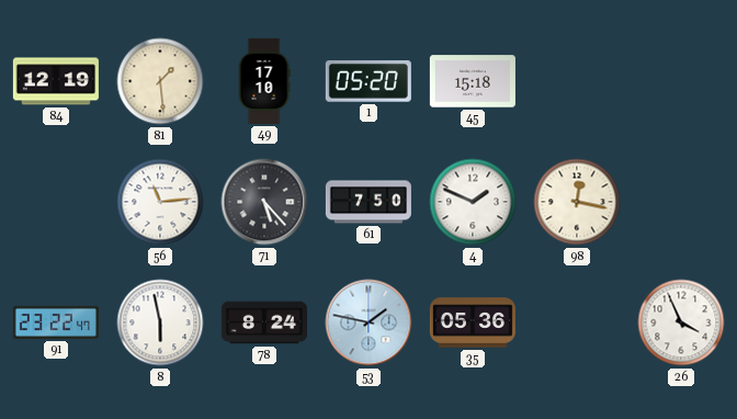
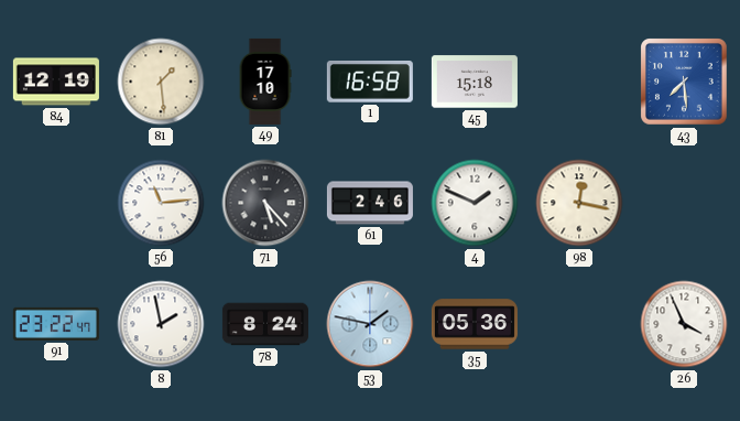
1: 05:20 -> 16:58
43: none -> 7:29
61: 7:50 -> 2:46
8: 5:58 -> 1:58
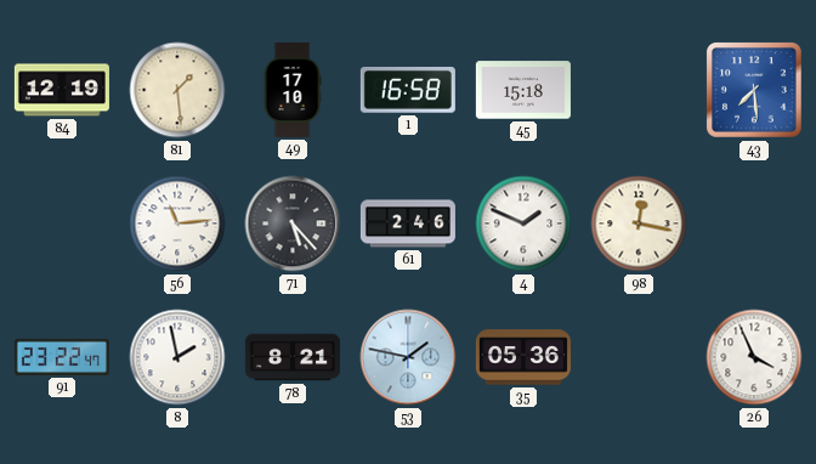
78: 8:24 -> 8:21
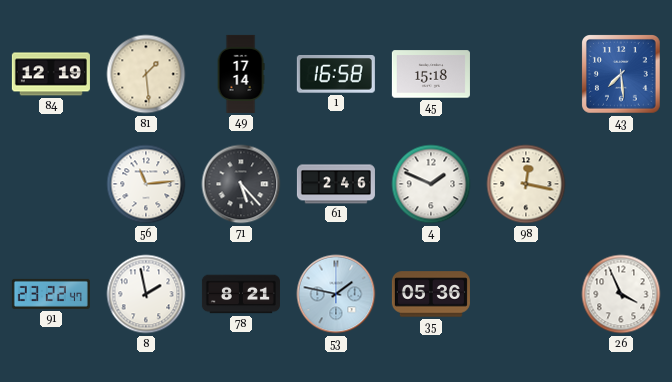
49: 17:10 -> 17:14
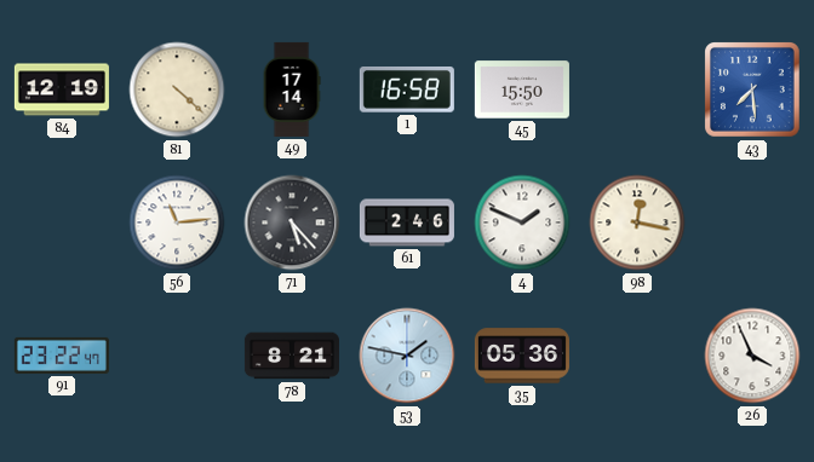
81: 1:29 -> 4:22
45: 15:18 -> 15:50
8: 1:58 -> none
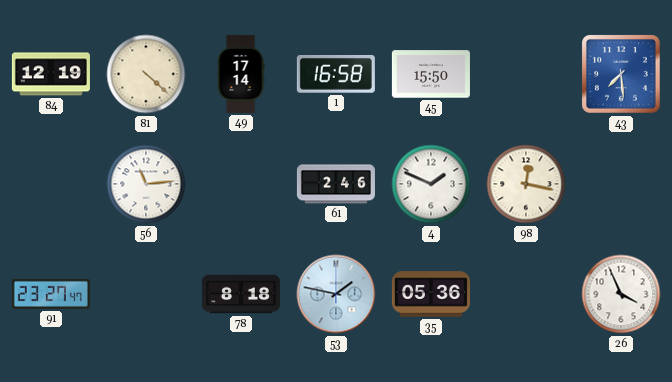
71: 5:23 -> none
91: 23:22 -> 23:27
78: 8:21 -> 8:18
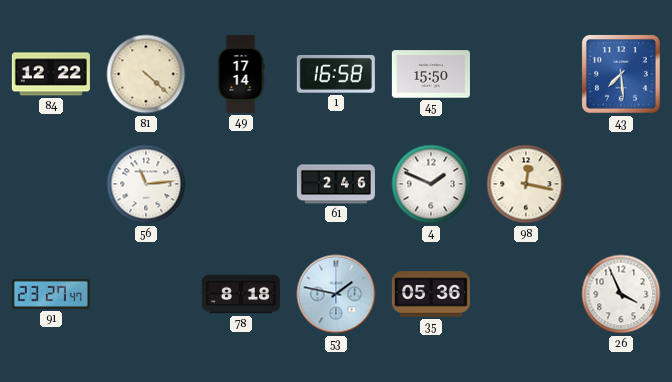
84: 12:19 -> 12:22
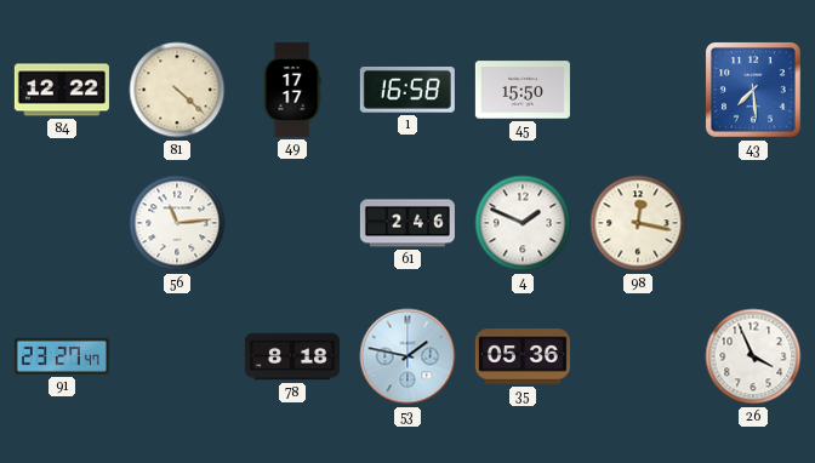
49: 17:14 -> 17:17
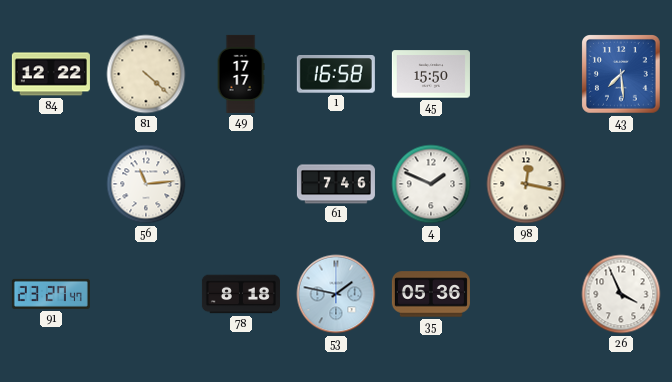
61: 2:46 -> 7:46
